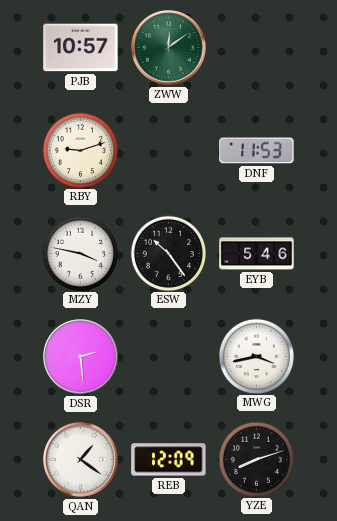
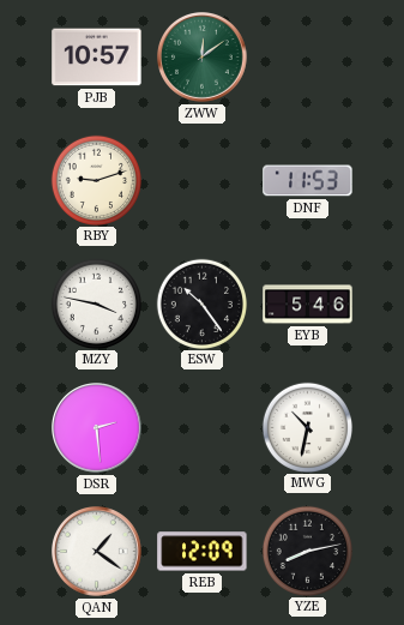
MWG: 3:43 -> 10:32
YZE: 8:12 -> 8:13
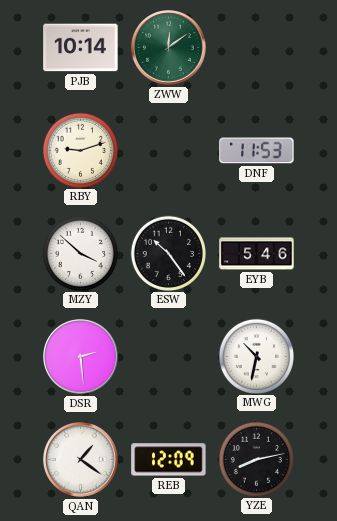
PJB: 10:57 -> 10:14
MZY: 3:47 -> 3:52
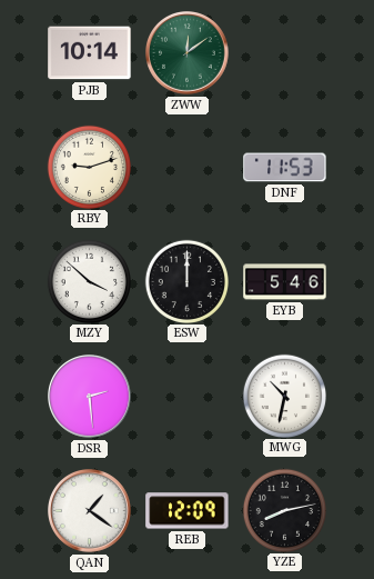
ESW: 10:24 -> 12:00
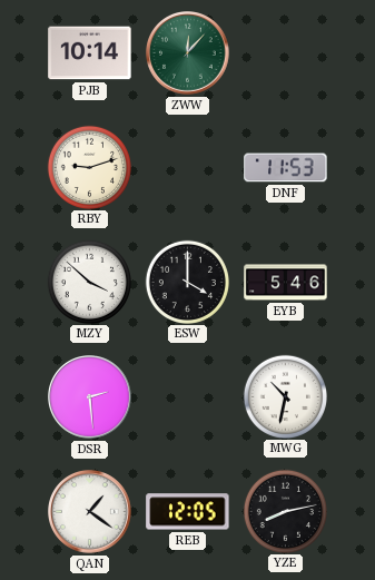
ZWW: 12:09 -> 12:07
ESW: 12:00 -> 4:00
REB: 12:09 -> 12:05
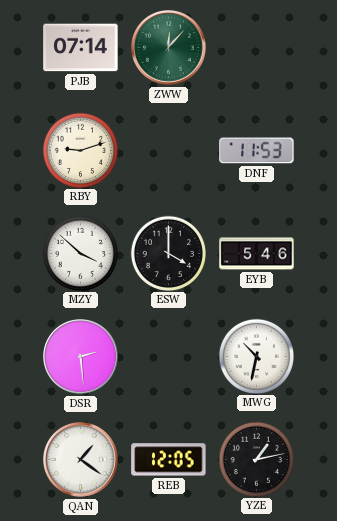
PJB: 10:14 -> 07:14
YZE: 8:13 -> 1:13
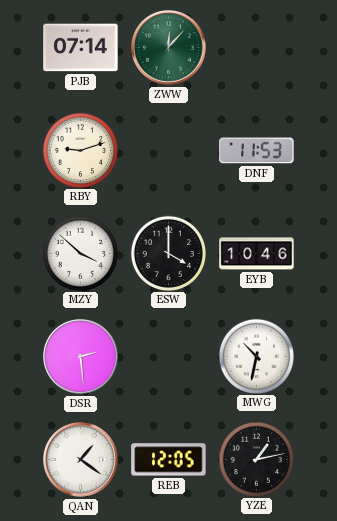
EYB: 5:46 -> 10:46
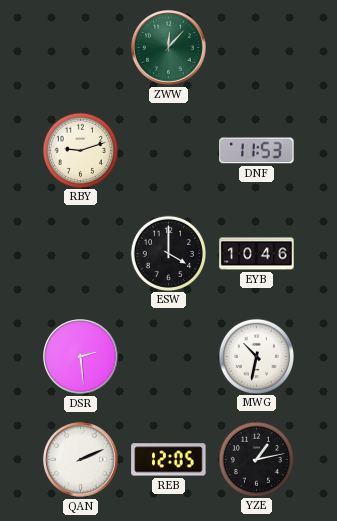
PJB: 07:14 -> none
MZY: 3:52 -> none
QAN: 1:21 -> 2:11
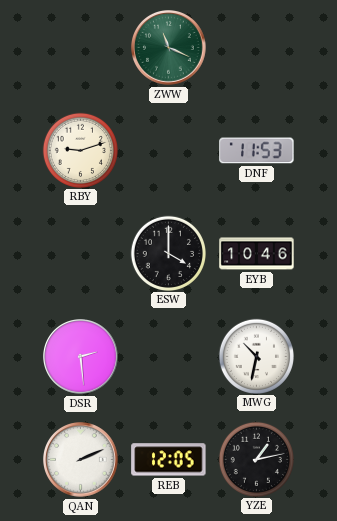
ZWW: 12:07 -> 11:19
